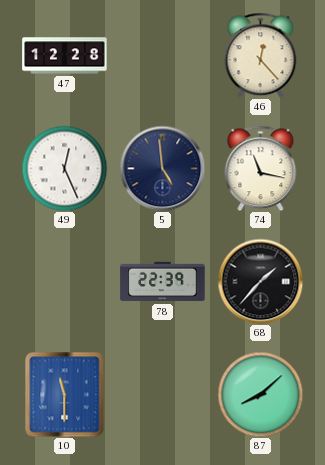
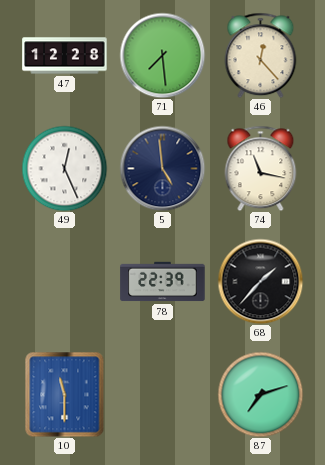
71: none -> 7:29
87: 8:08 -> 7:12
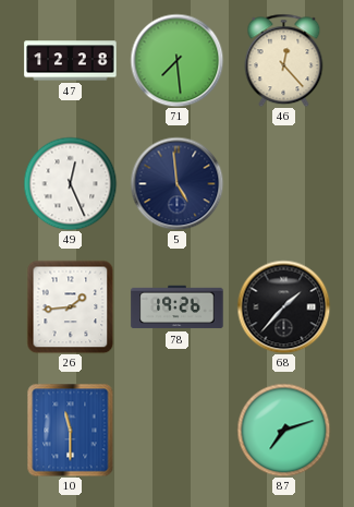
74: 11:17 -> none
26: none -> 1:44
78: 22:39 -> 19:26
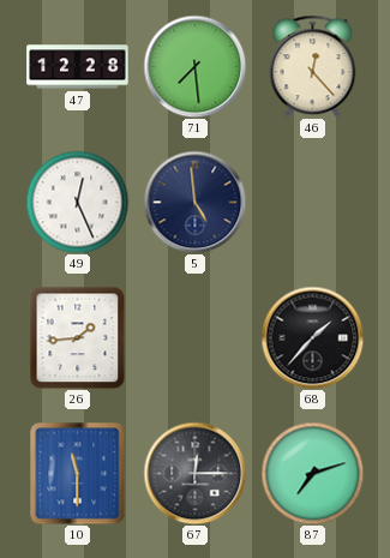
78: 19:26 -> none
67: none -> 12:15
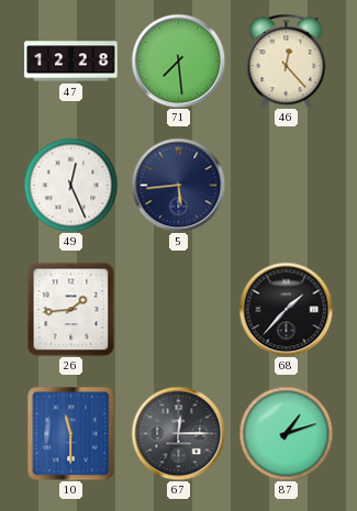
5: 4:59 -> 5:44
87: 7:12 -> 1:12
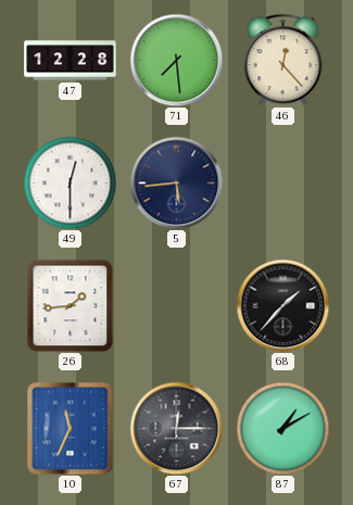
49: 12:26 -> 12:30
10: 11:30 -> 11:34
87: 1:12 -> 1:10
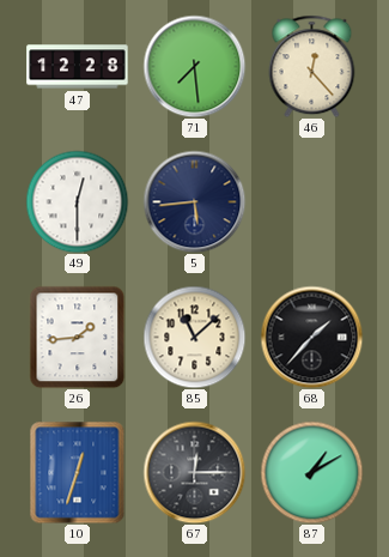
85: none -> 11:08
10: 11:34 -> 12:33
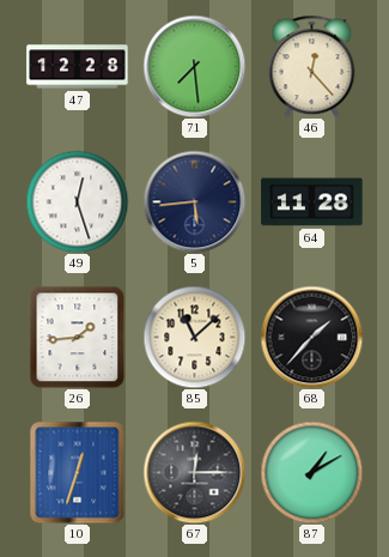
49: 12:30 -> 12:27
64: none -> 11:28
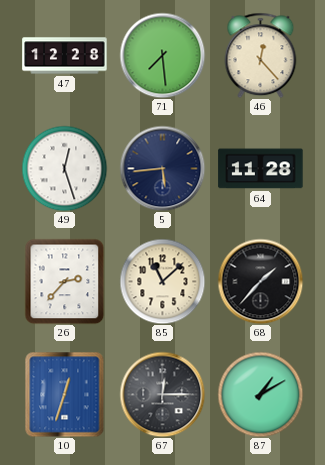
26: 1:44 -> 2:37
